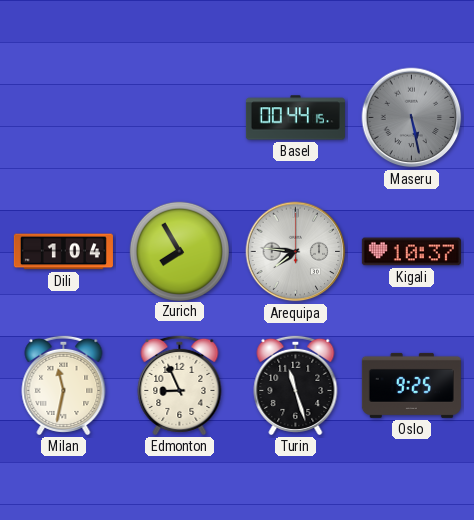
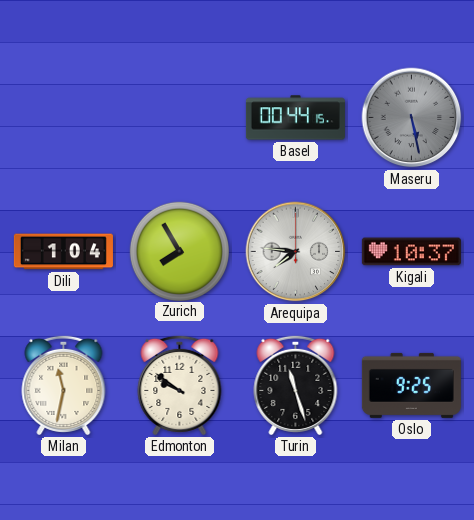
Edmonton: 8:56 -> 9:51
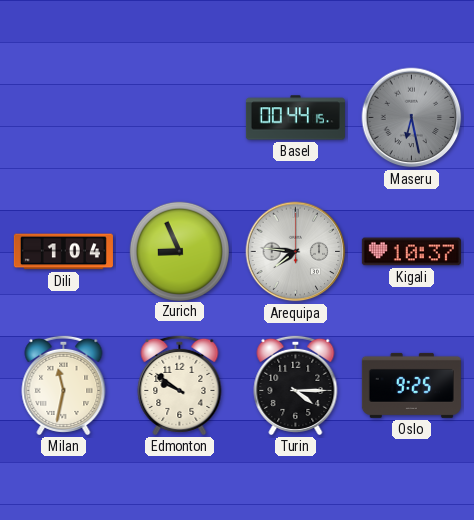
Maseru: 5:28 -> 6:28
Zurich: 7:55 -> 8:56
Turin: 11:27 -> 4:15
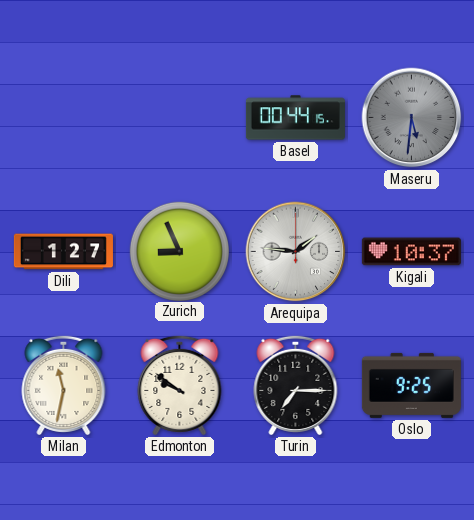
Maseru: 6:28 -> 5:31
Dili: 1:04 -> 1:27
Arequipa: 7:46 -> 1:46
Turin: 4:15 -> 7:15
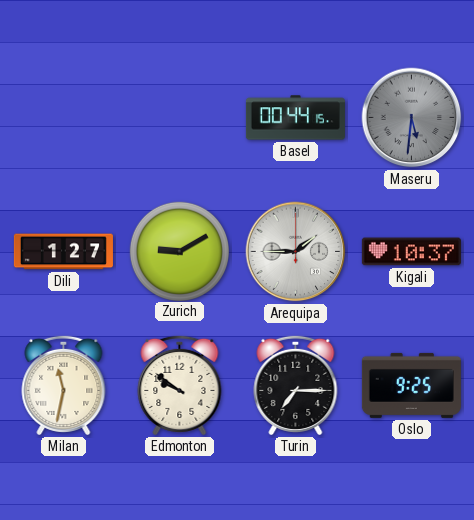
Zurich: 8:56 -> 9:10
Arequipa: 1:46 -> 1:45
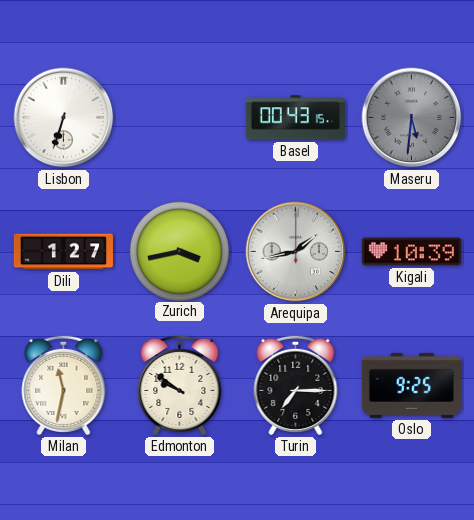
Lisbon: none -> 6:33
Basel: 00:44 -> 00:43
Zurich: 9:10 -> 3:43
Arequipa: 1:45 -> 1:43
Kigali: 10:37 -> 10:39
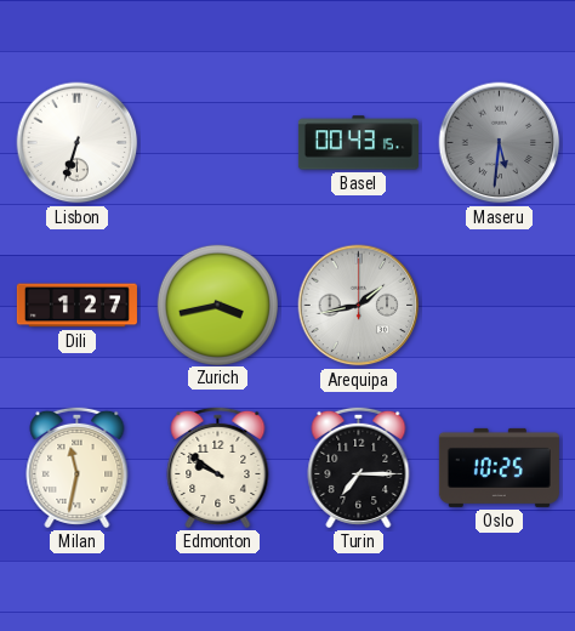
Kigali: 10:39 -> none
Oslo: 9:25 -> 10:25
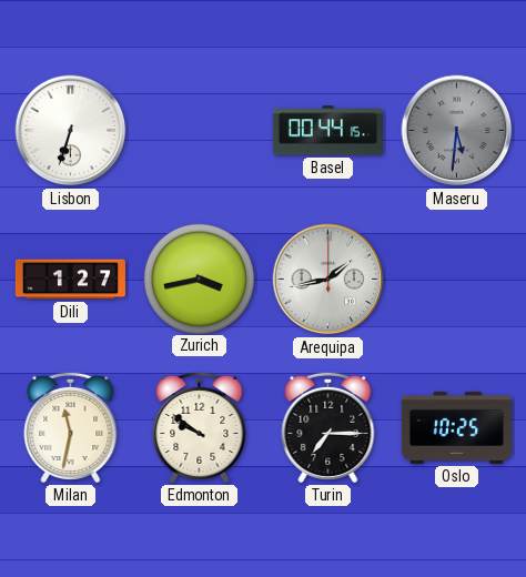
Basel: 00:43 -> 00:44
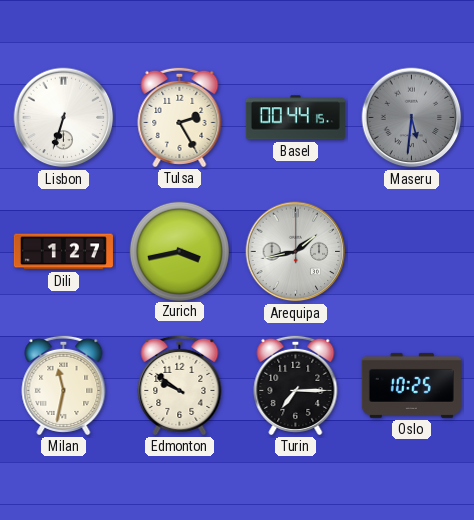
Tulsa: none -> 2:25
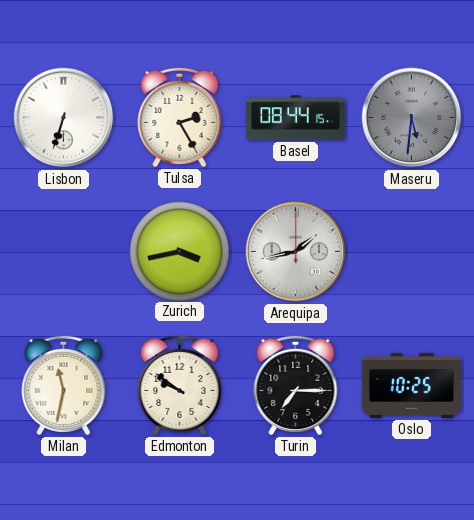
Basel: 00:44 -> 08:44
Dili: 1:27 -> none
